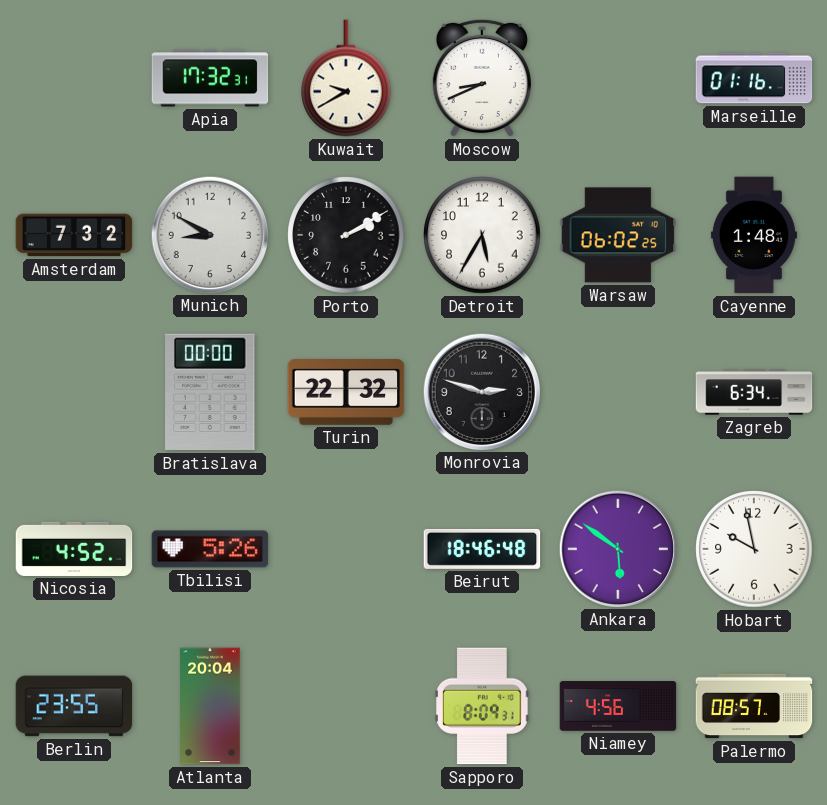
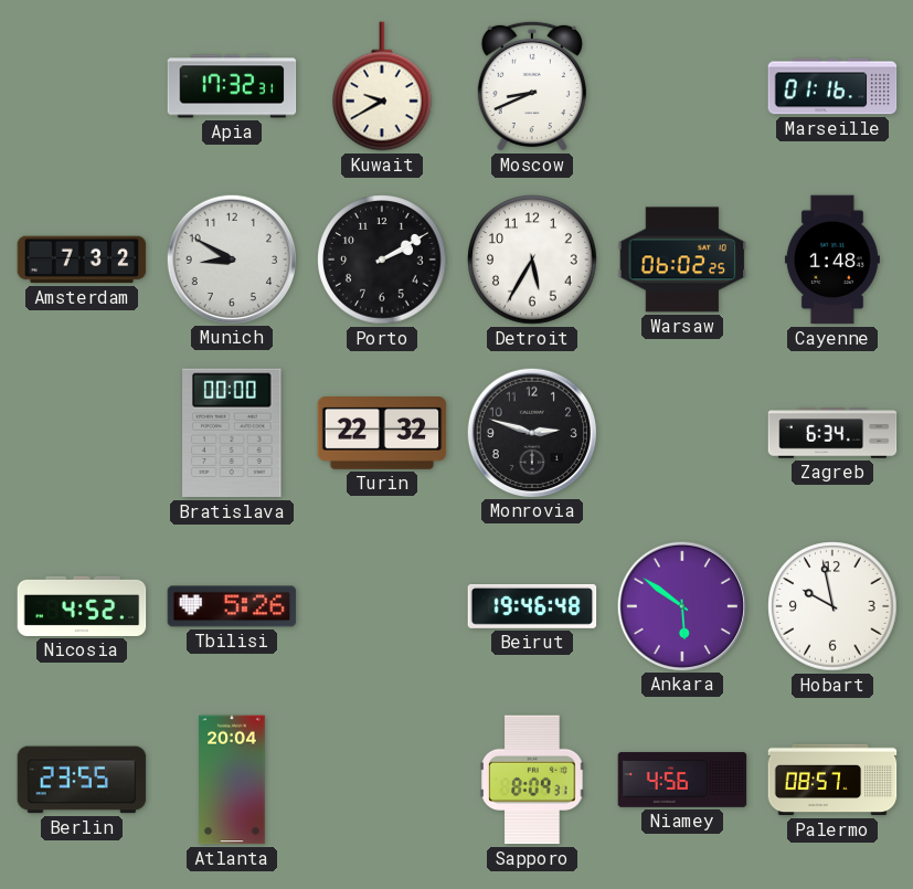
Beirut: 18:46 -> 19:46
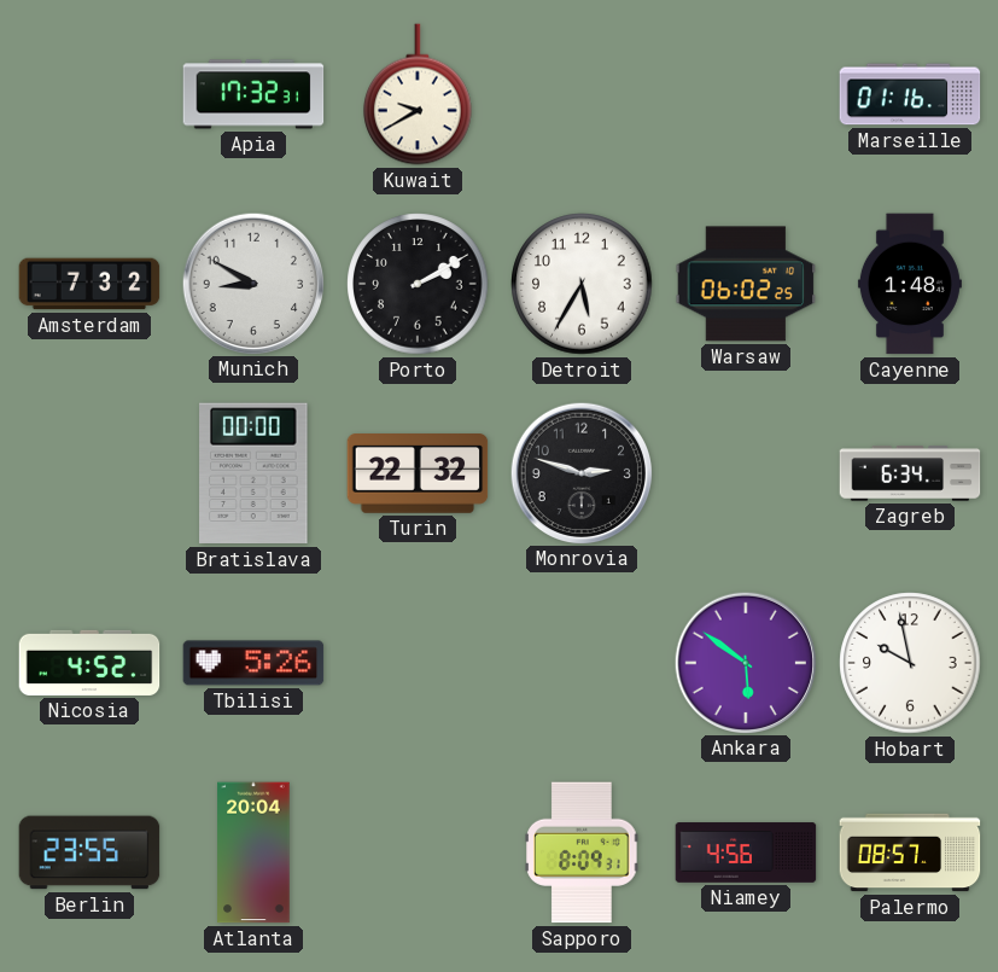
Moscow: 8:41 -> none
Beirut: 19:46 -> none
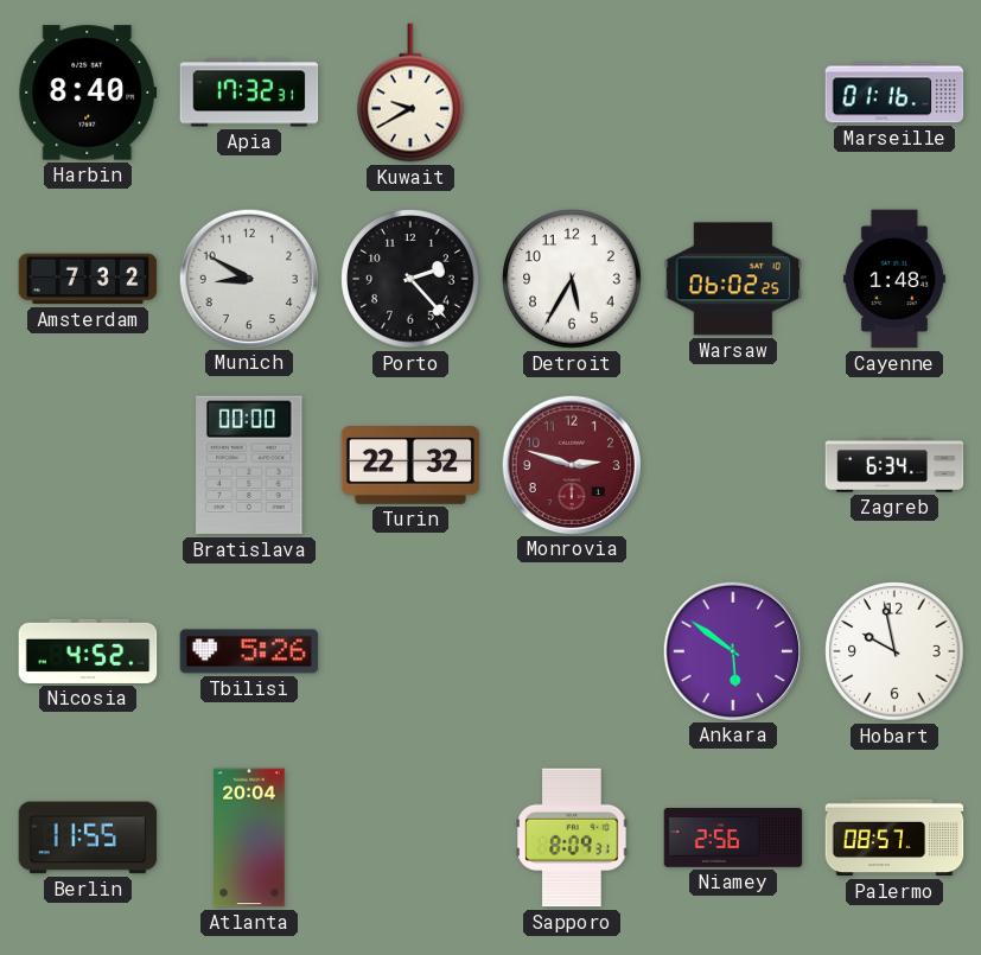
Harbin: none -> 8:40
Porto: 2:10 -> 2:23
Monrovia dial: black -> burgundy
Berlin: 23:55 -> 11:55
Niamey: 4:56 -> 2:56
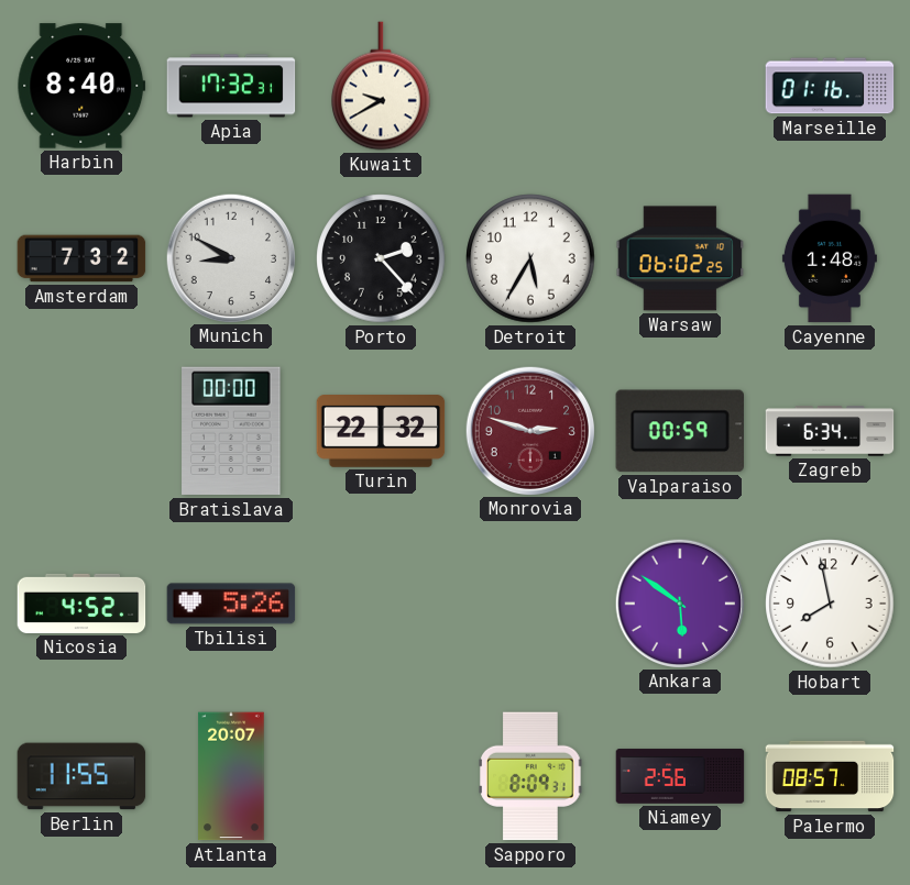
Valparaiso: none -> 00:59
Hobart: 9:58 -> 7:58
Atlanta: 20:04 -> 20:07
